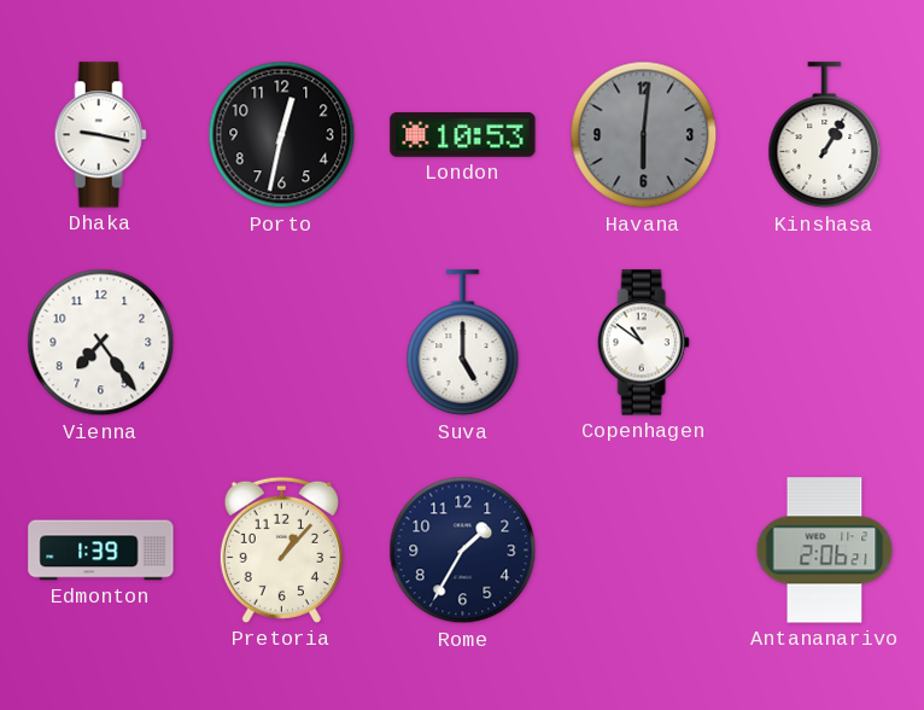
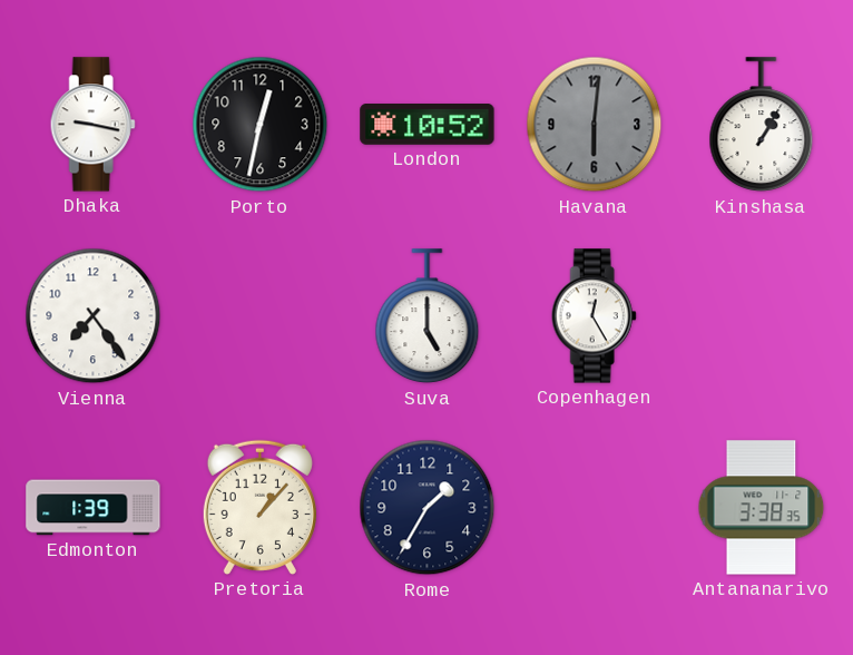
London: 10:53 -> 10:52
Copenhagen: 10:51 -> 12:25
Antananarivo: 2:06 -> 3:38
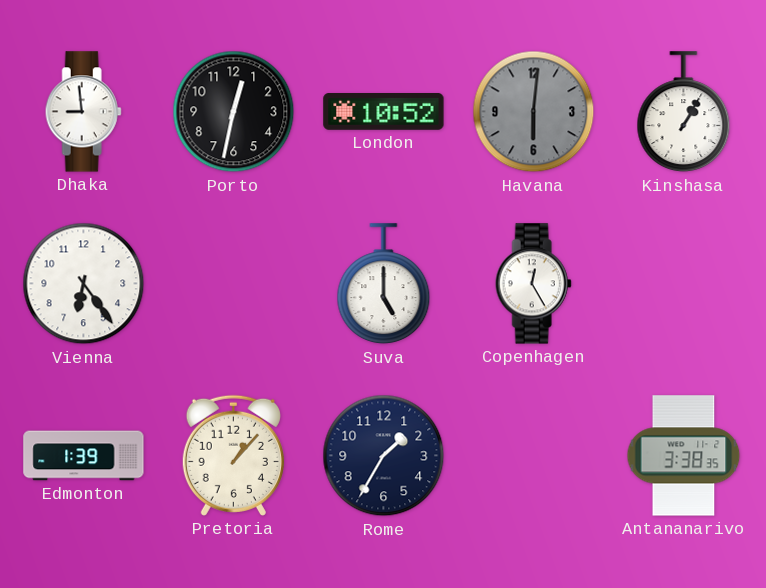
Dhaka: 9:17 -> 8:59
Vienna: 7:24 -> 6:24
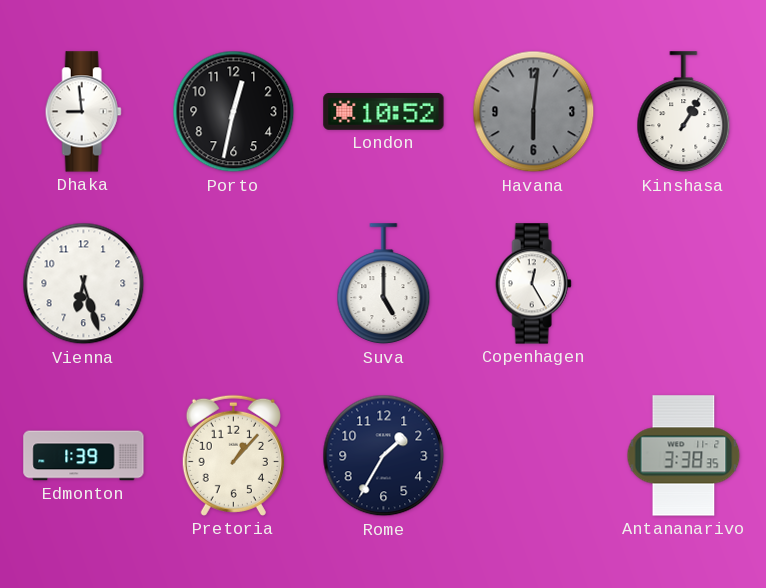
Vienna: 6:24 -> 6:27
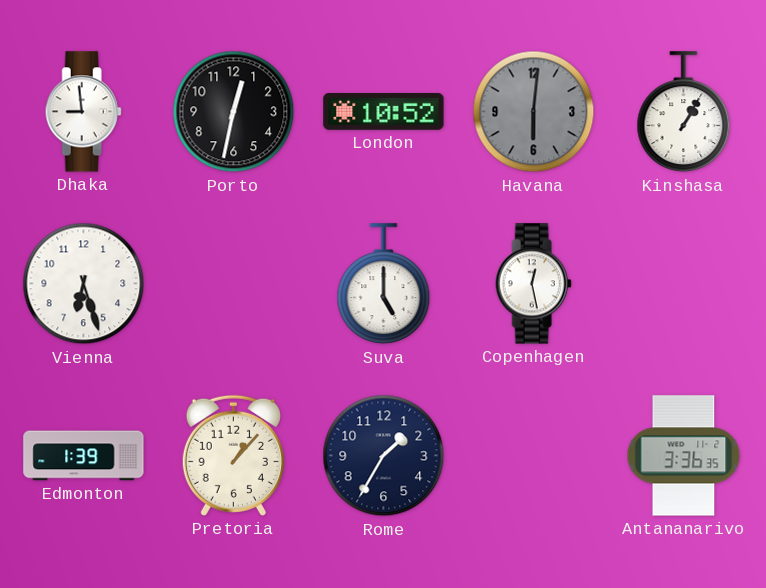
Copenhagen: 12:25 -> 12:28
Antananarivo: 3:38 -> 3:36
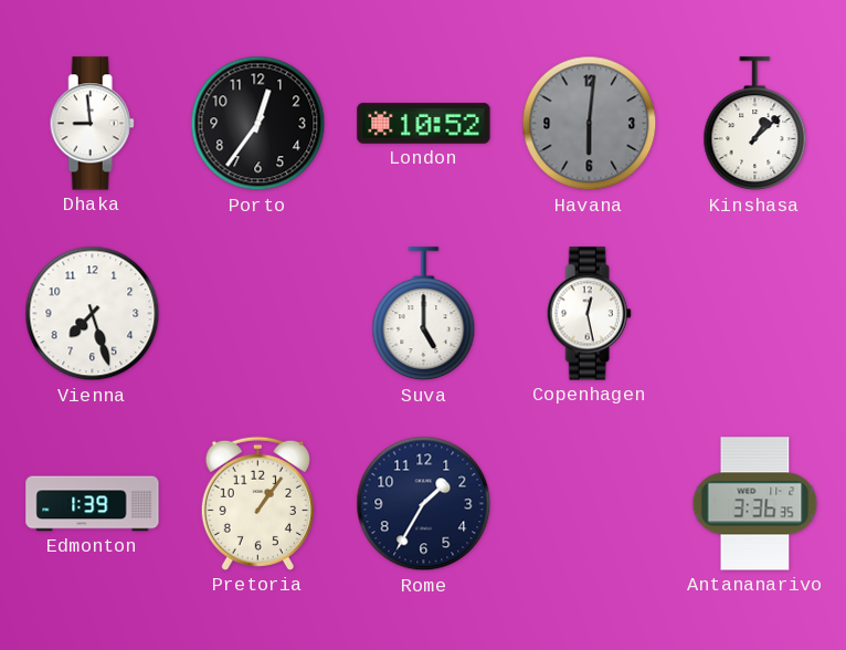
Porto: 12:32 -> 12:36
Kinshasa: 1:05 -> 1:08
Vienna: 6:27 -> 7:27
Pretoria: 1:07 -> 1:06
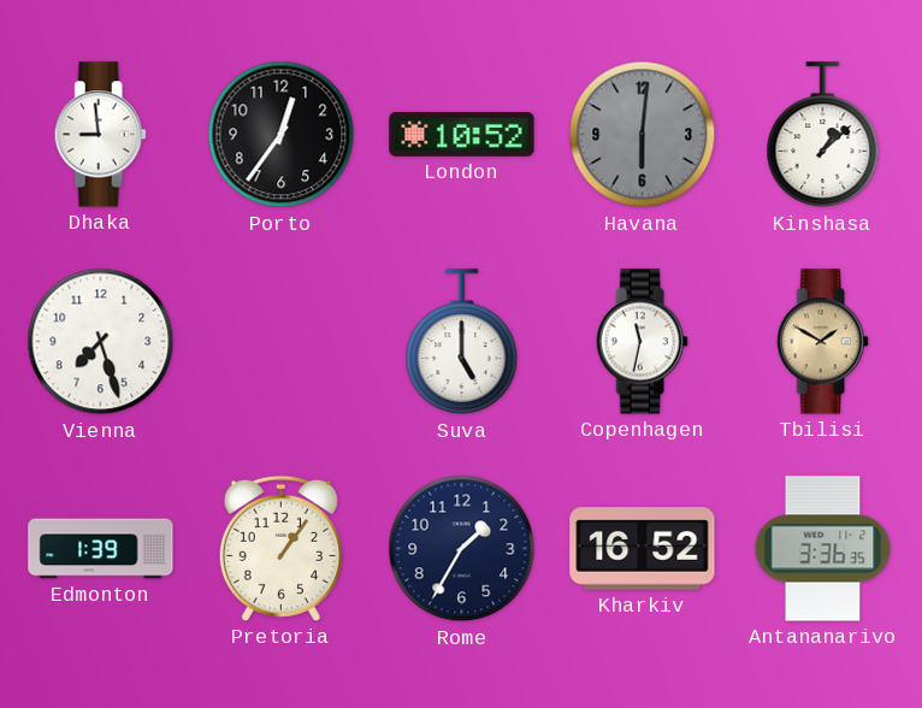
Copenhagen: 12:28 -> 11:32
Tbilisi: none -> 1:50
Kharkiv: none -> 16:52
